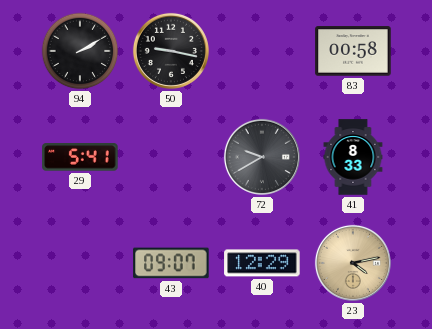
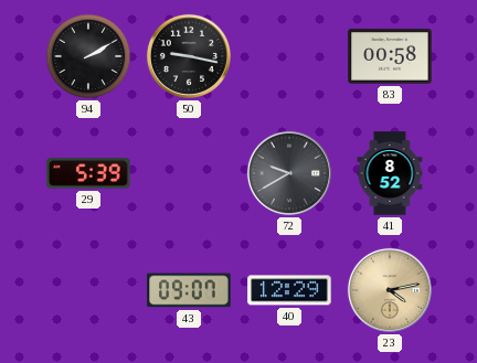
29: 5:41 -> 5:39
41: 8:33 -> 8:52
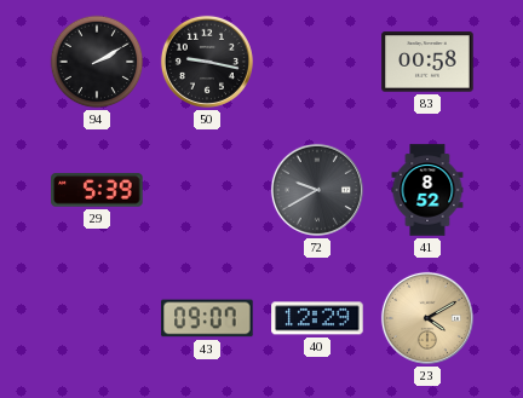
23: 4:13 -> 4:10
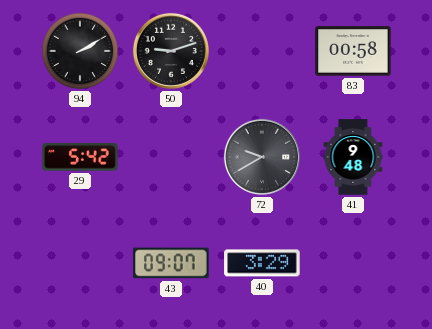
50: 9:17 -> 9:12
29: 5:39 -> 5:42
41: 8:52 -> 9:48
40: 12:29 -> 3:29
23: 4:10 -> none
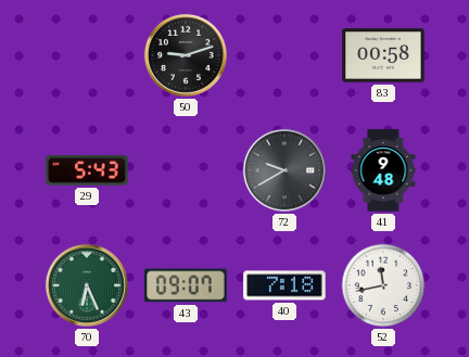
94: 2:10 -> none
29: 5:42 -> 5:43
70: none -> 6:26
40: 3:29 -> 7:18
52: none -> 11:43
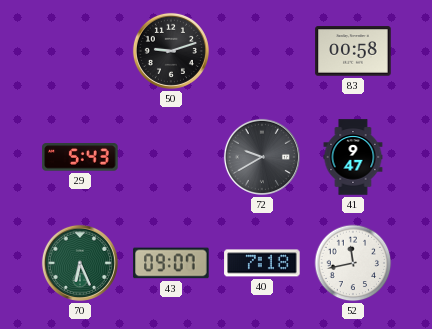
41: 9:48 -> 9:47
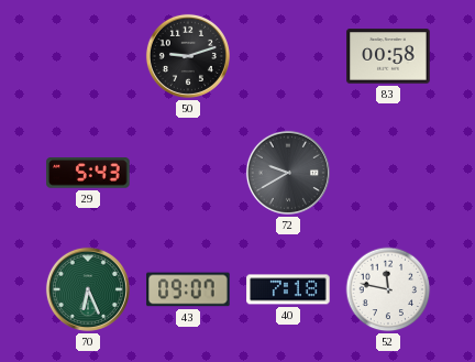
41: 9:47 -> none
52: 11:43 -> 11:47
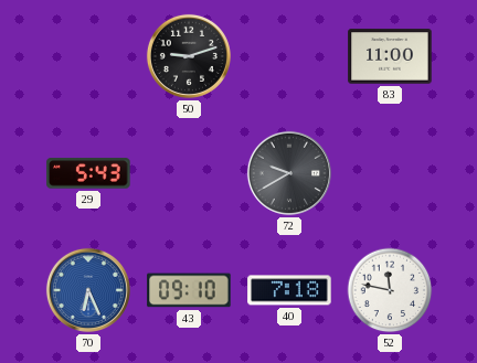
83: 00:58 -> 11:00
70 dial: green -> blue
43: 09:07 -> 09:10
